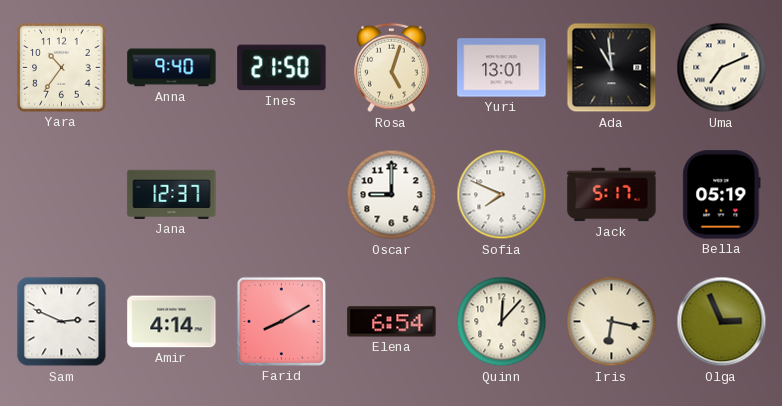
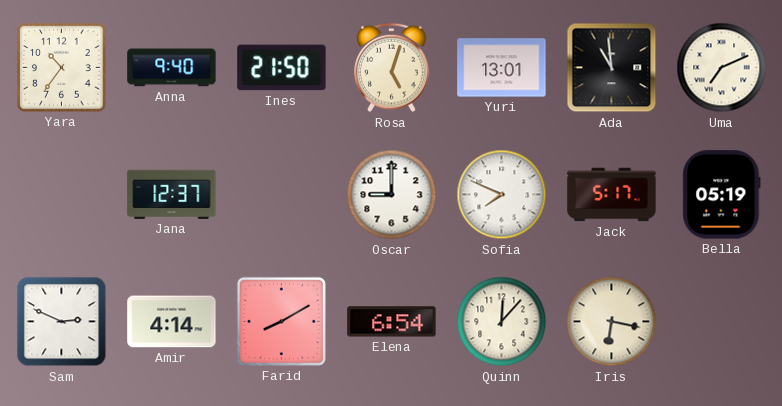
Olga: 2:56 -> none
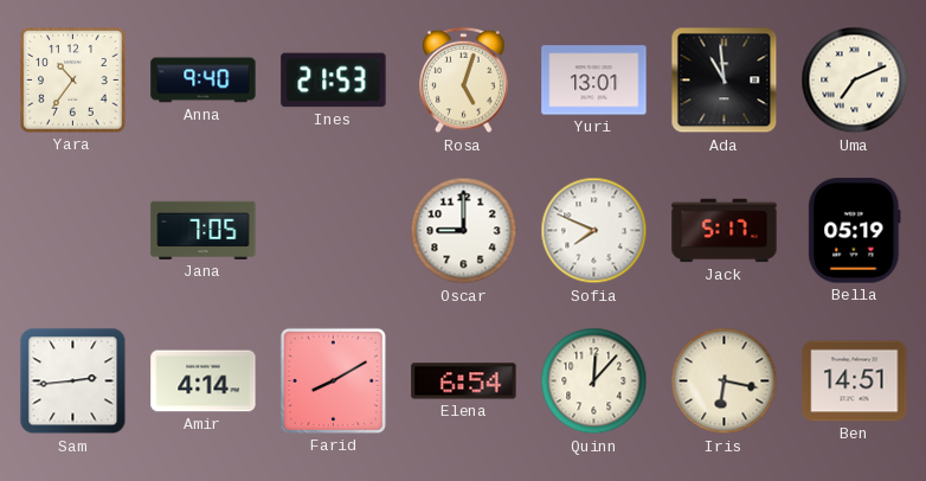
Ines: 21:50 -> 21:53
Jana: 12:37 -> 7:05
Sam: 2:49 -> 2:44
Ben: none -> 14:51
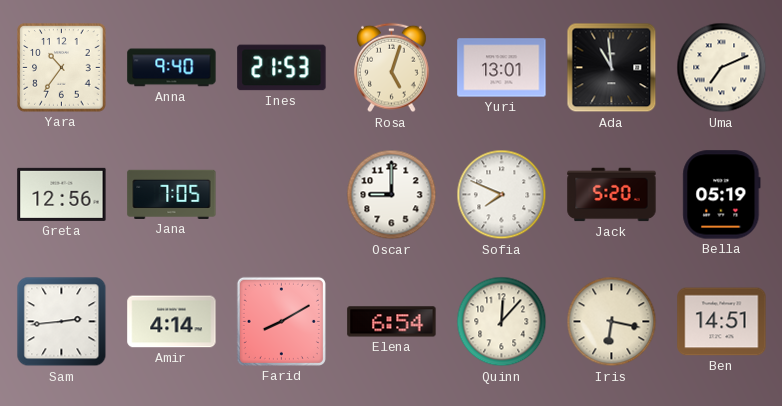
Greta: none -> 12:56
Jack: 5:17 -> 5:20
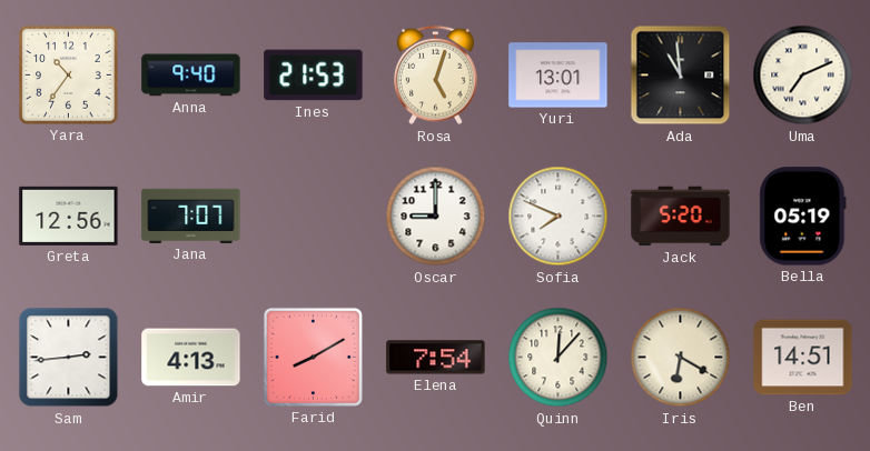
Jana: 7:05 -> 7:07
Amir: 4:14 -> 4:13
Elena: 6:54 -> 7:54
Iris: 6:17 -> 6:20
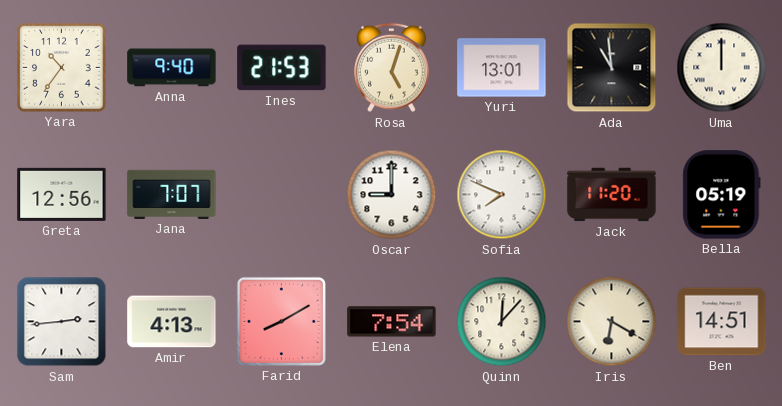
Uma: 7:11 -> 12:00
Jack: 5:20 -> 11:20
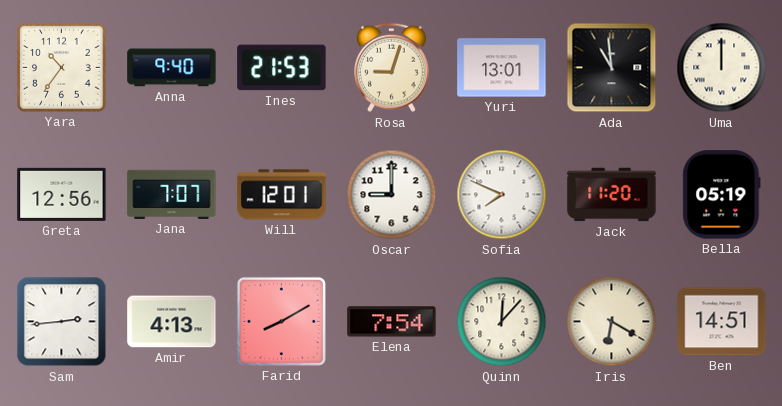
Rosa: 5:03 -> 9:03
Will: none -> 12:01
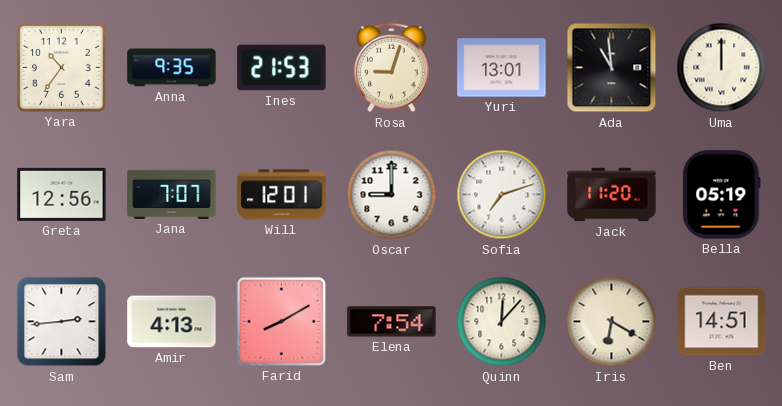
Anna: 9:40 -> 9:35
Sofia: 7:49 -> 7:12
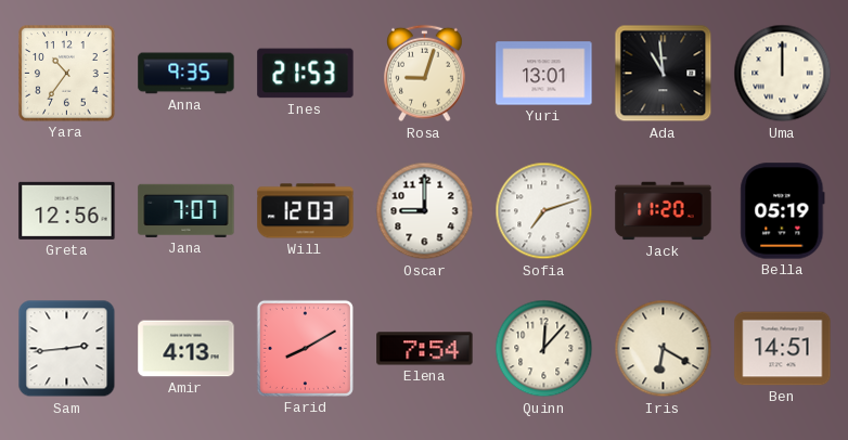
Will: 12:01 -> 12:03
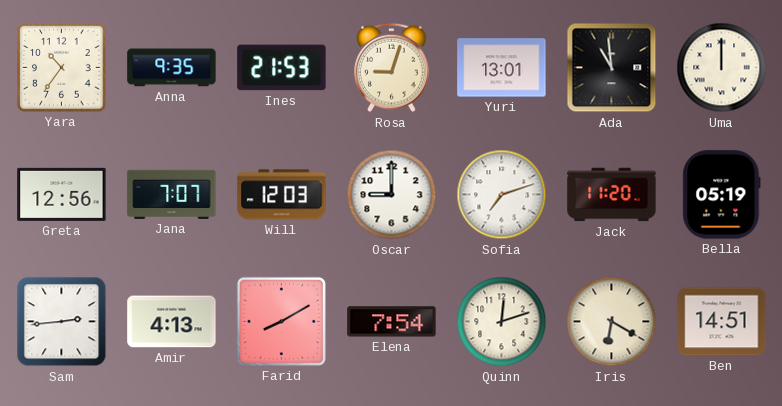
Quinn: 12:07 -> 12:12
